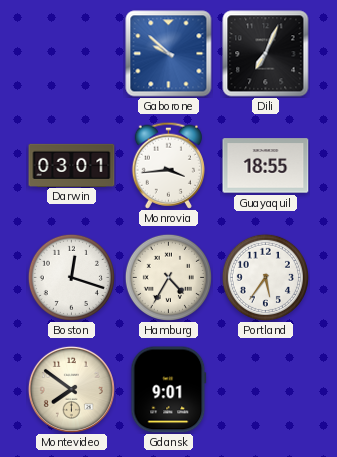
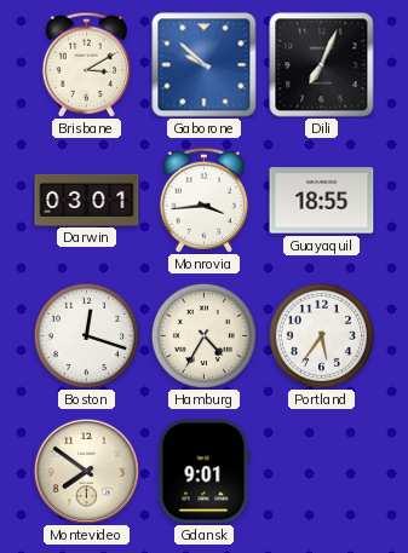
Brisbane: none -> 3:10
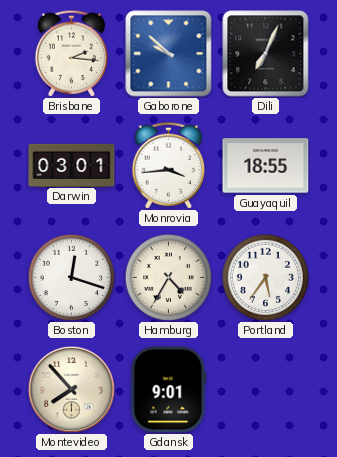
Brisbane: 3:10 -> 2:16
Montevideo: 7:51 -> 7:53
